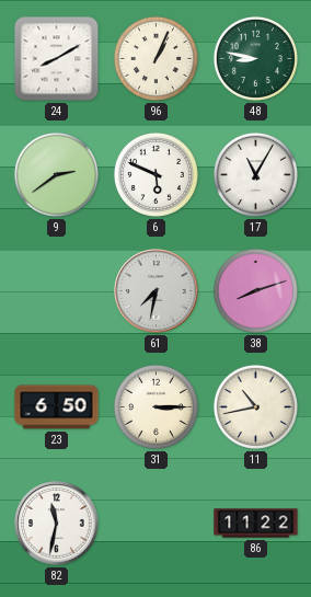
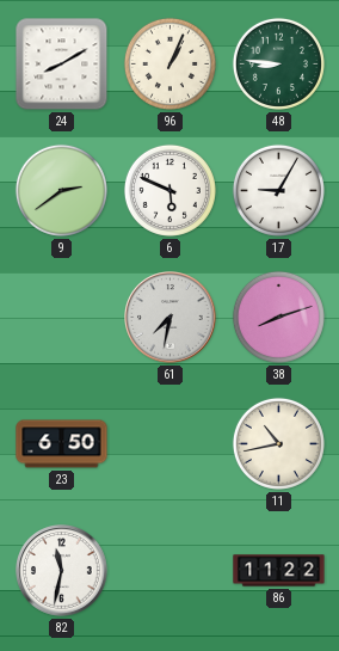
48: 8:47 -> 8:46
17: 11:05 -> 9:05
31: 3:15 -> none
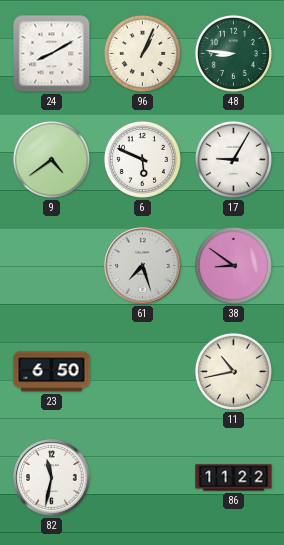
9: 2:39 -> 4:39
61: 7:32 -> 7:27
38: 8:12 -> 8:51
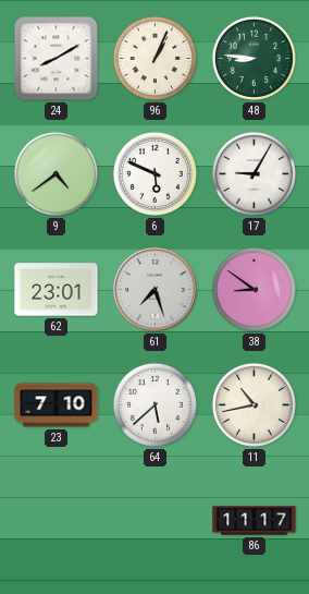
62: none -> 23:01
23: 6:50 -> 7:10
64: none -> 5:38
82: 11:32 -> none
86: 11:22 -> 11:17
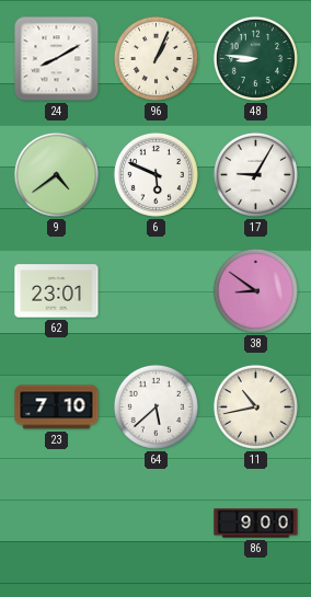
61: 7:27 -> none
86: 11:17 -> 9:00
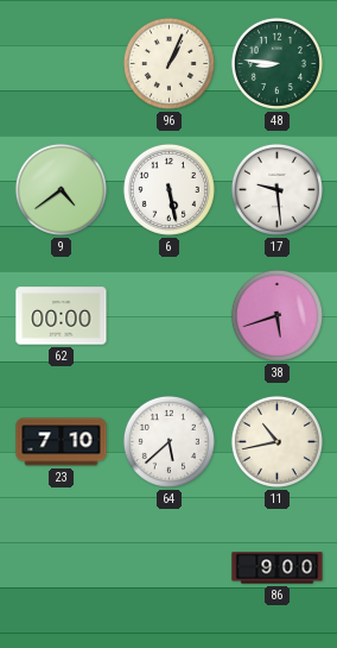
24: 8:10 -> none
6: 5:49 -> 5:28
17: 9:05 -> 9:29
62: 23:01 -> 00:00
38: 8:51 -> 5:42
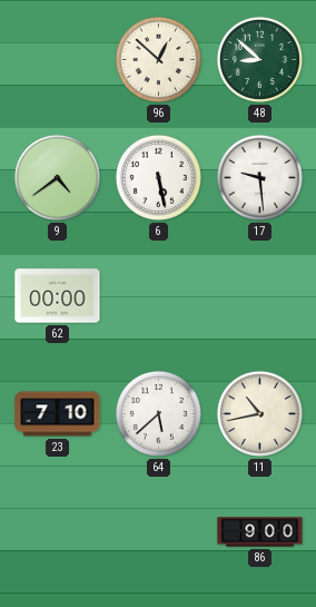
96: 1:04 -> 12:52
48: 8:46 -> 8:52
38: 5:42 -> none
